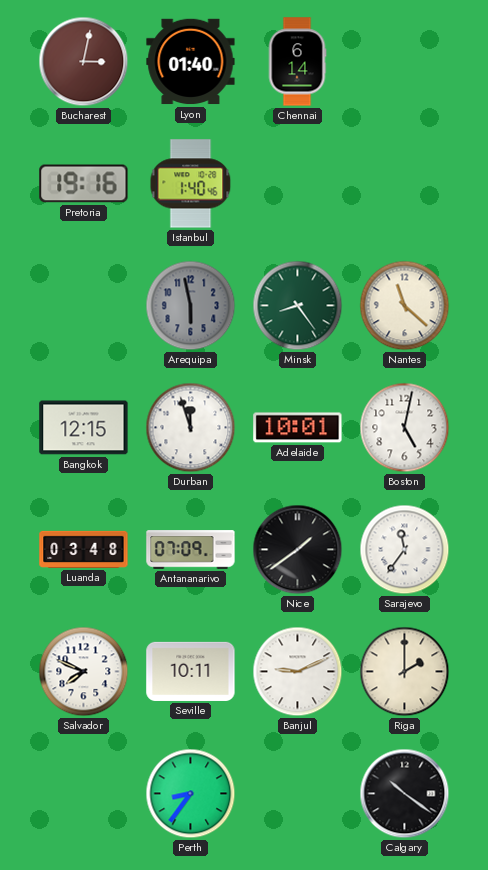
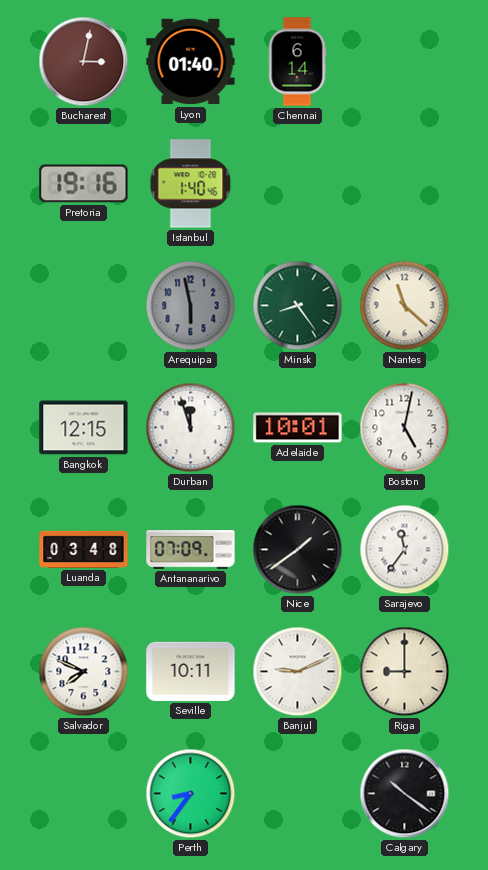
Riga: 2:00 -> 9:00
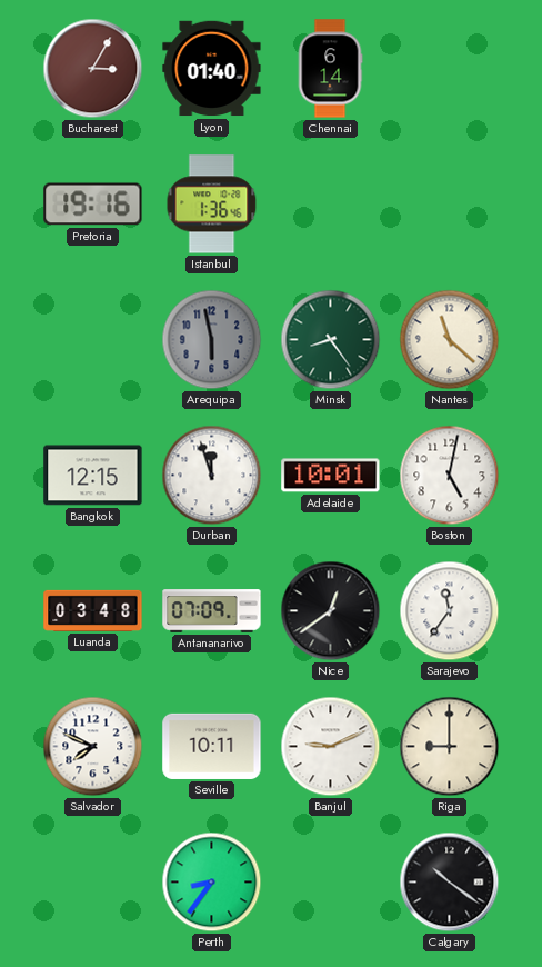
Bucharest: 3:02 -> 3:05
Istanbul: 1:40 -> 1:36
Nice: 1:39 -> 12:39
